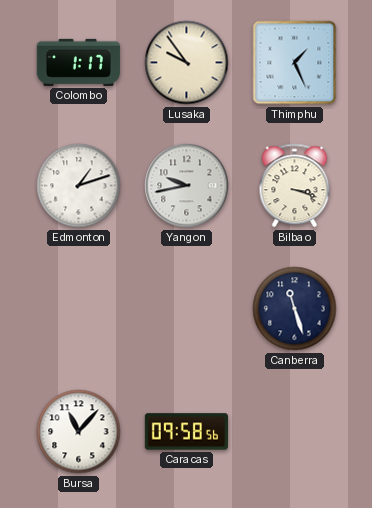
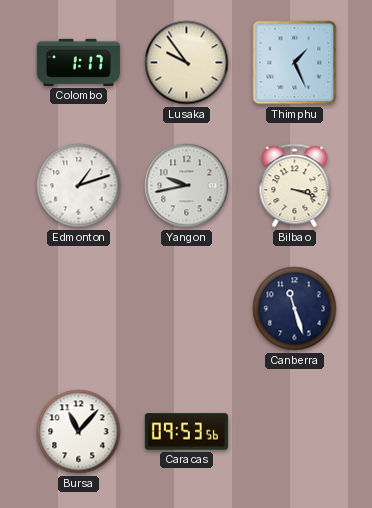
Caracas: 09:58 -> 09:53
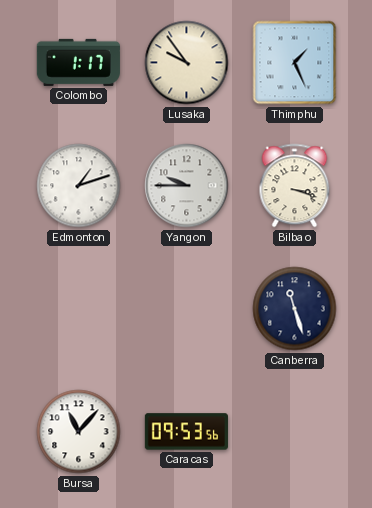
Yangon: 9:43 -> 9:45
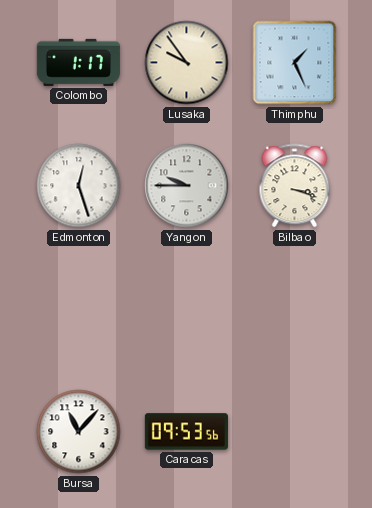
Edmonton: 1:12 -> 12:27
Canberra: 11:27 -> none
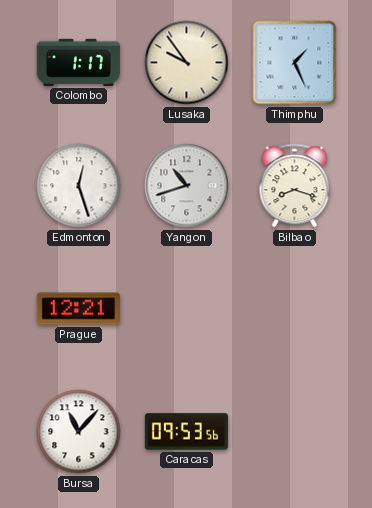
Yangon: 9:45 -> 10:42
Bilbao: 3:18 -> 8:18
Prague: none -> 12:21
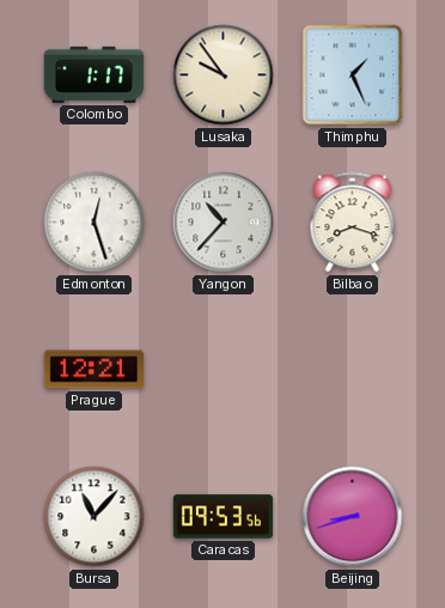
Yangon: 10:42 -> 10:37
Beijing: none -> 8:42
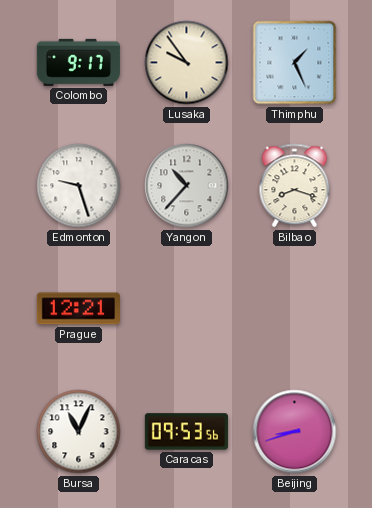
Colombo: 1:17 -> 9:17
Edmonton: 12:27 -> 9:27
Bursa: 11:07 -> 11:04
